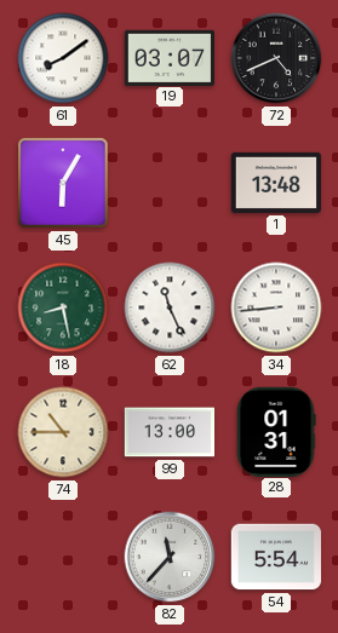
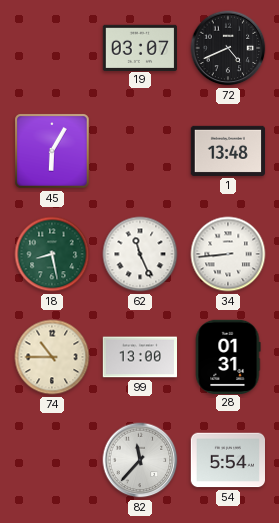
61: 8:09 -> none
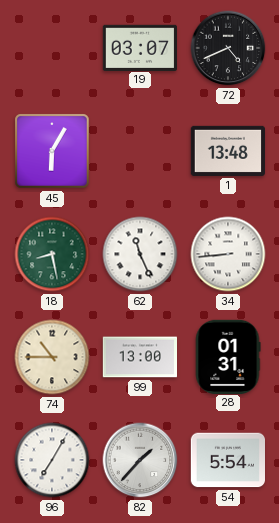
96: none -> 7:05
82: 11:37 -> 1:37
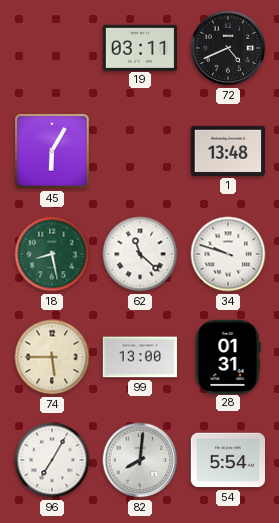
19: 03:07 -> 03:11
62: 11:26 -> 11:22
34: 8:44 -> 9:48
74: 10:45 -> 5:45
82: 1:37 -> 8:01
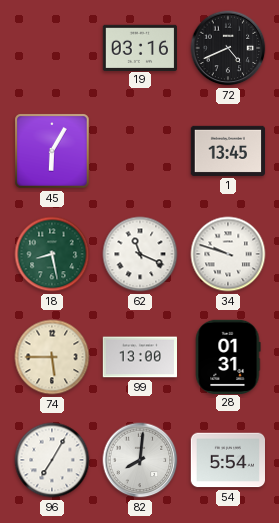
19: 03:11 -> 03:16
1: 13:48 -> 13:45
62: 11:22 -> 11:19
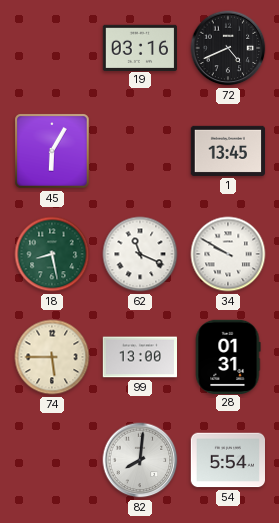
34: 9:48 -> 9:50
96: 7:05 -> none
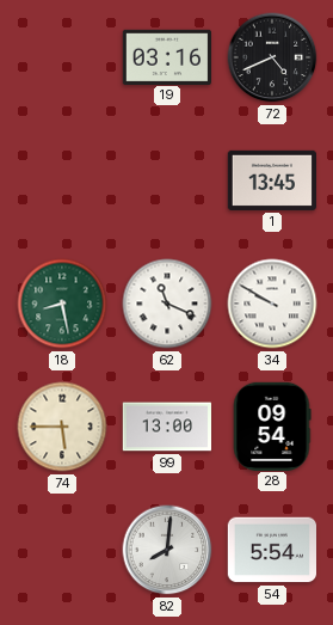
45: 6:05 -> none
28: 01:31 -> 09:54
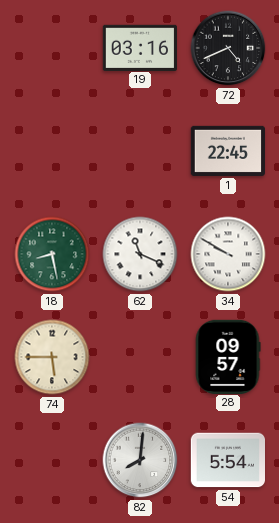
1: 13:45 -> 22:45
99: 13:00 -> none
28: 09:54 -> 09:57
